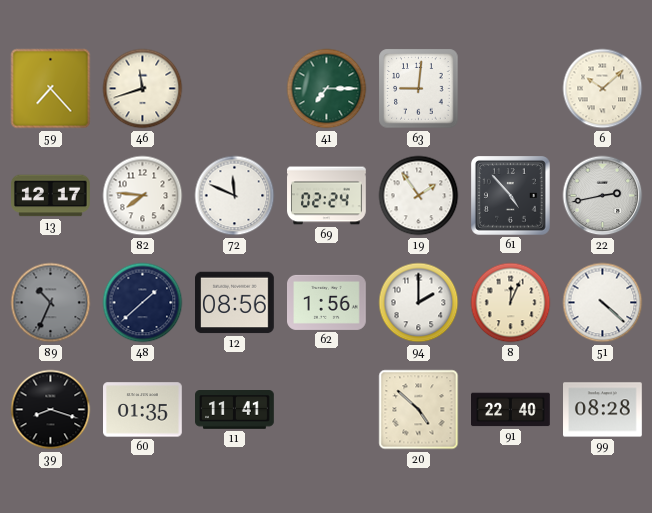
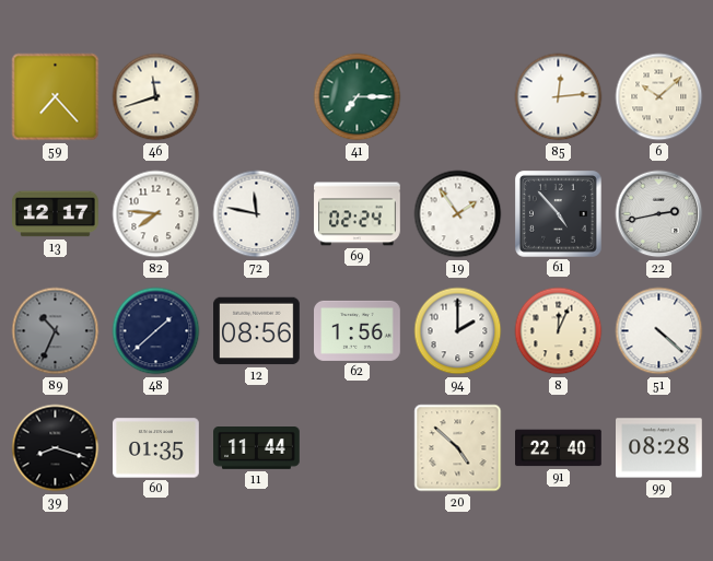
63: 9:01 -> none
85: none -> 12:14
72: 11:49 -> 11:47
11: 11:41 -> 11:44
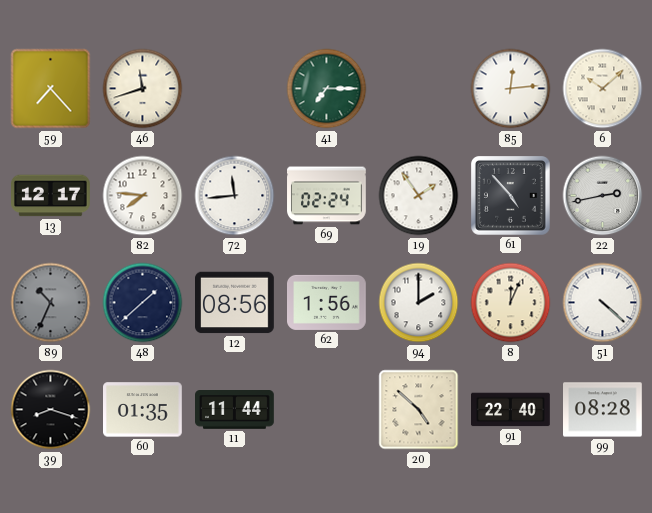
72: 11:47 -> 11:44
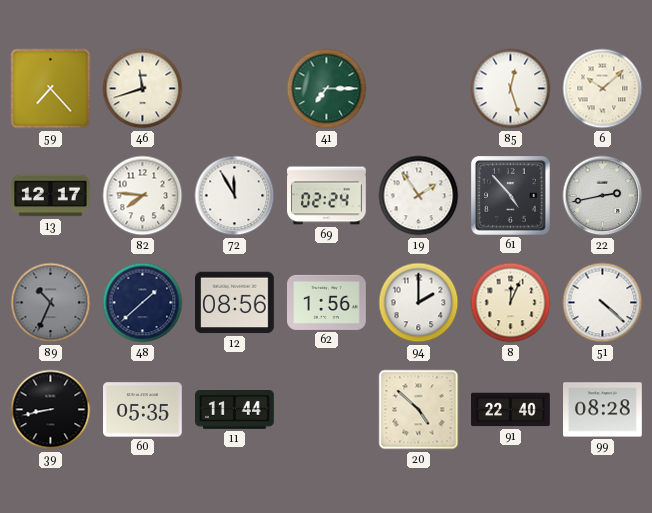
85: 12:14 -> 12:27
72: 11:44 -> 11:55
39: 8:18 -> 8:43
60: 01:35 -> 05:35
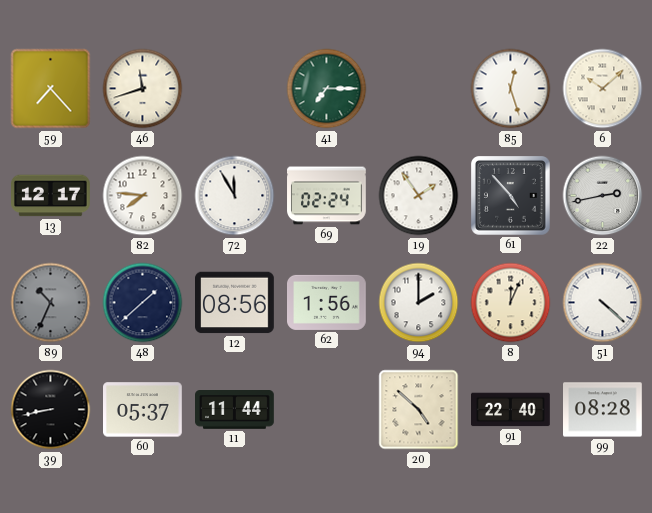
60: 05:35 -> 05:37
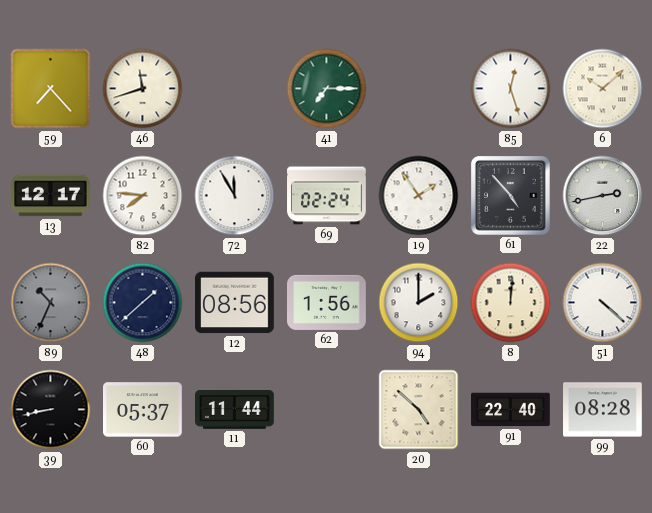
8: 12:04 -> 12:01
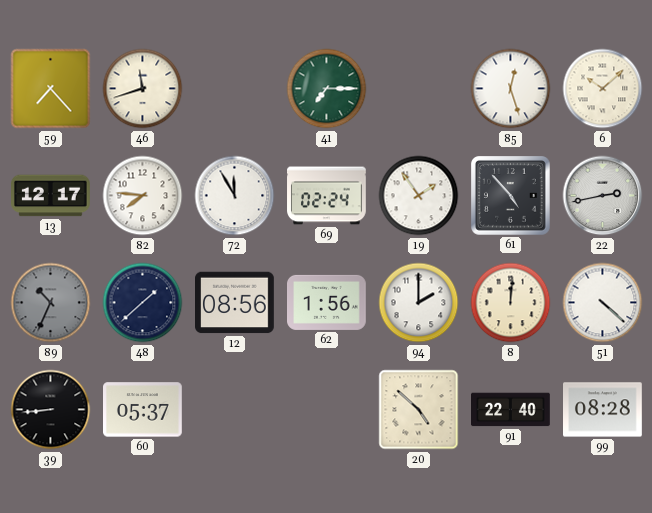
39: 8:43 -> 8:44
11: 11:44 -> none
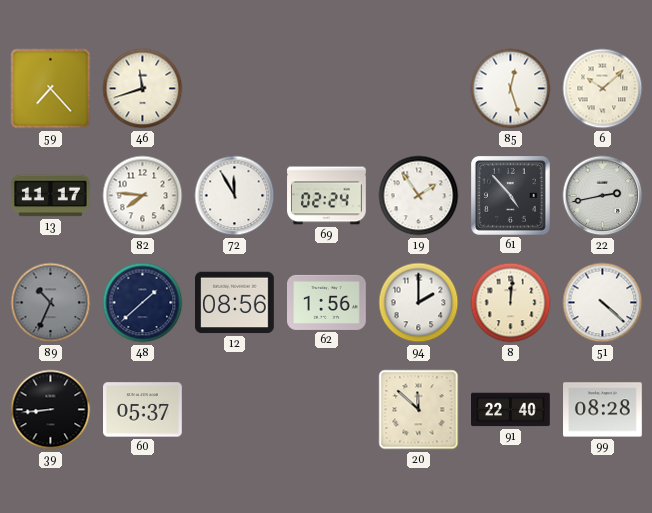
41: 7:15 -> none
13: 12:17 -> 11:17
20: 4:52 -> 11:52
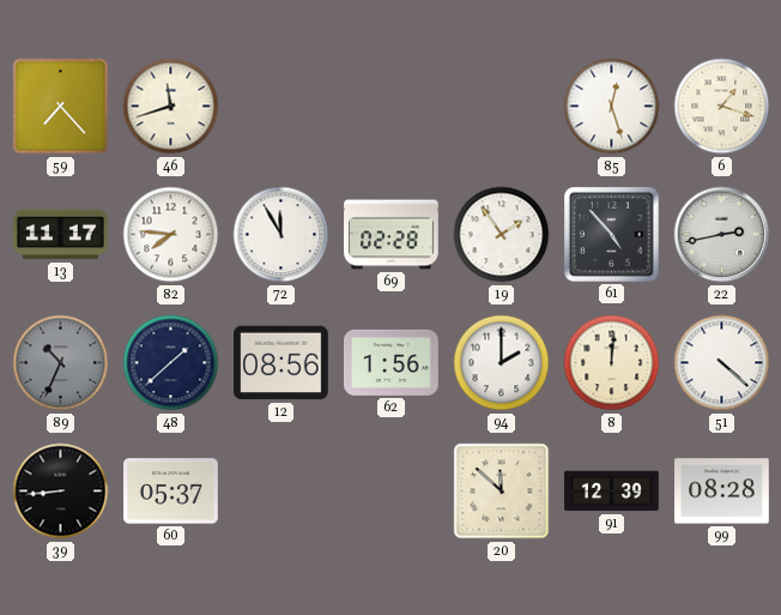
6: 10:08 -> 1:18
69: 02:24 -> 02:28
91: 22:40 -> 12:39
